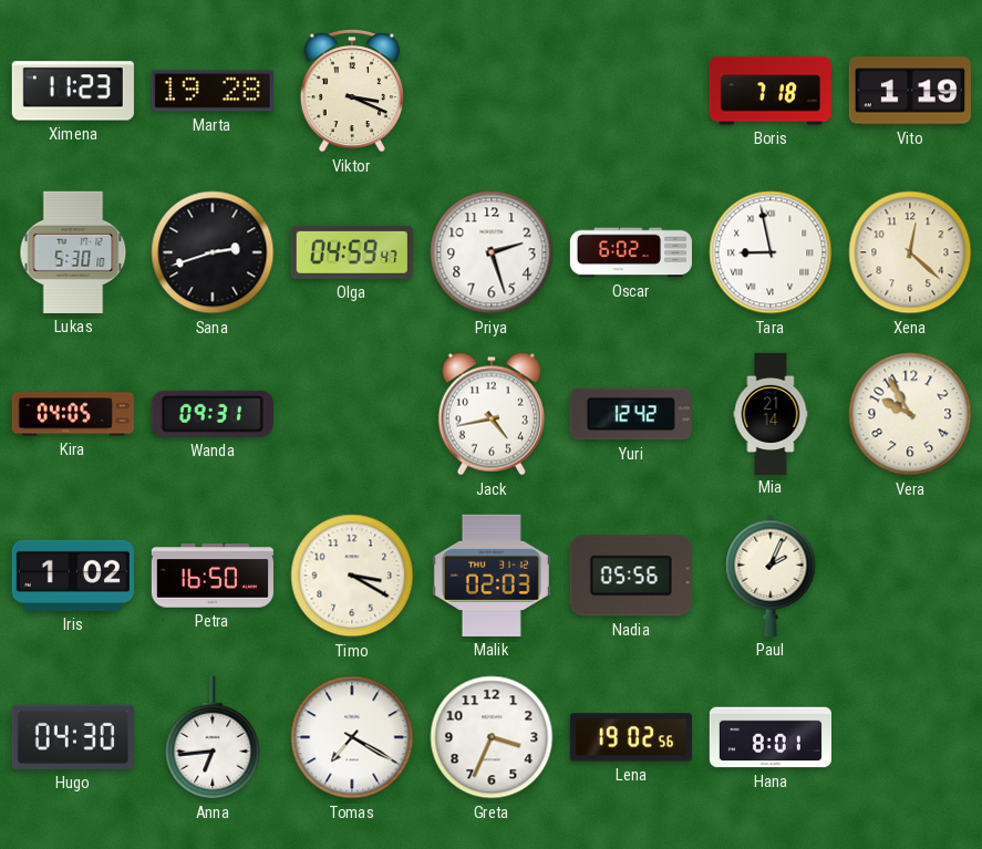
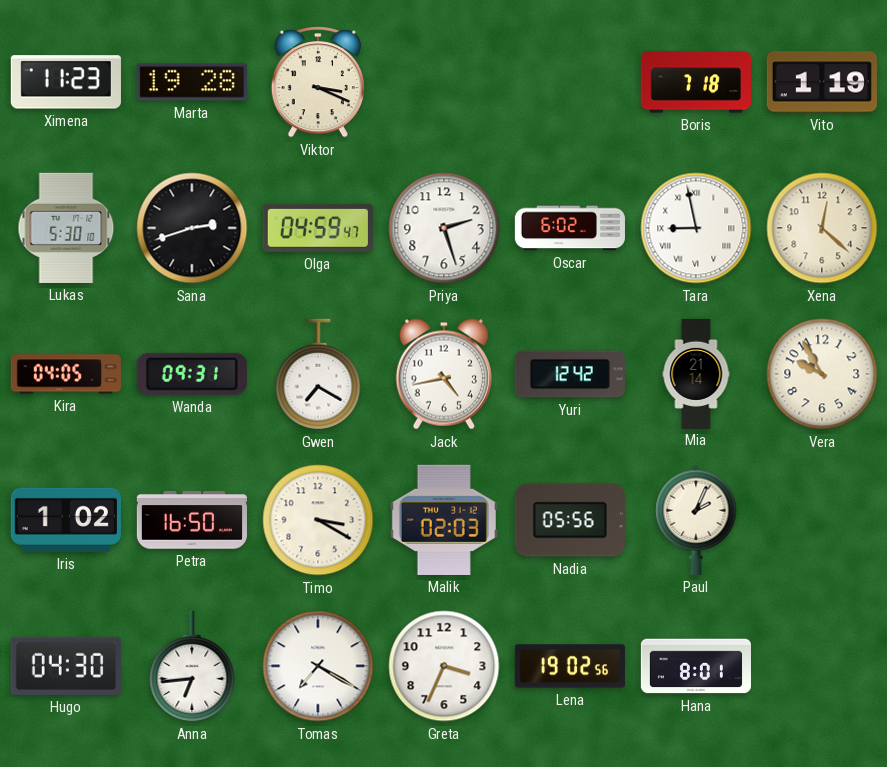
Gwen: none -> 7:20
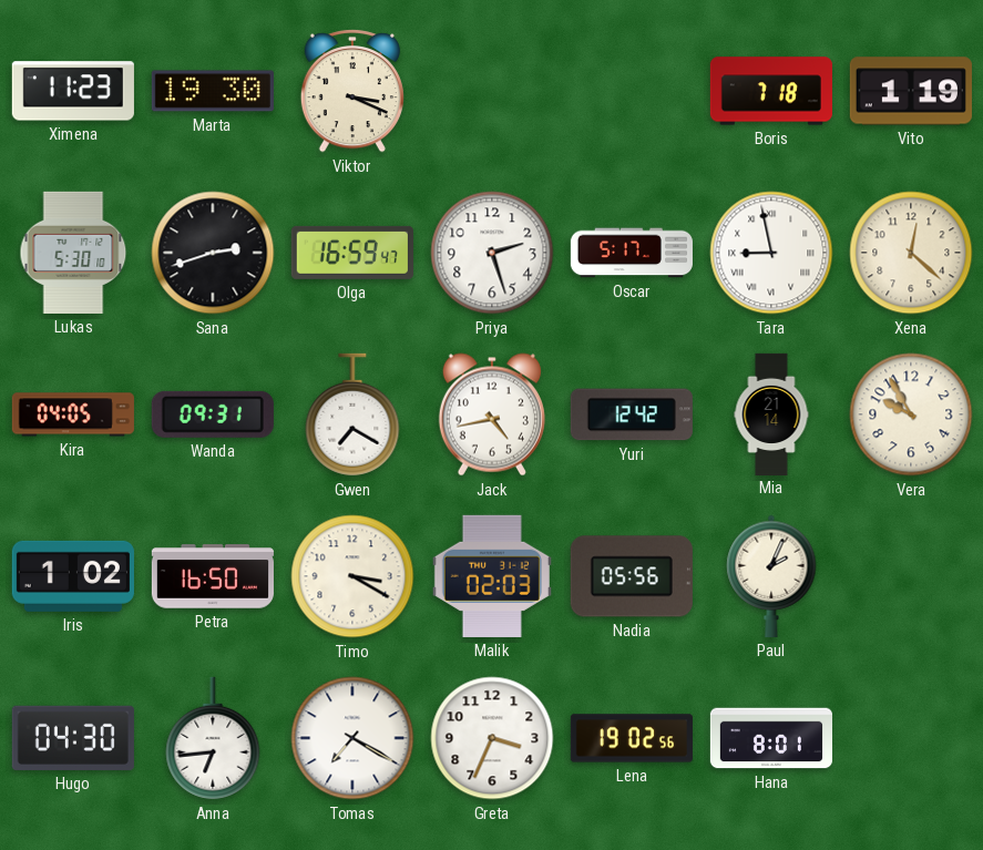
Marta: 19:28 -> 19:30
Olga: 04:59 -> 16:59
Oscar: 6:02 -> 5:17
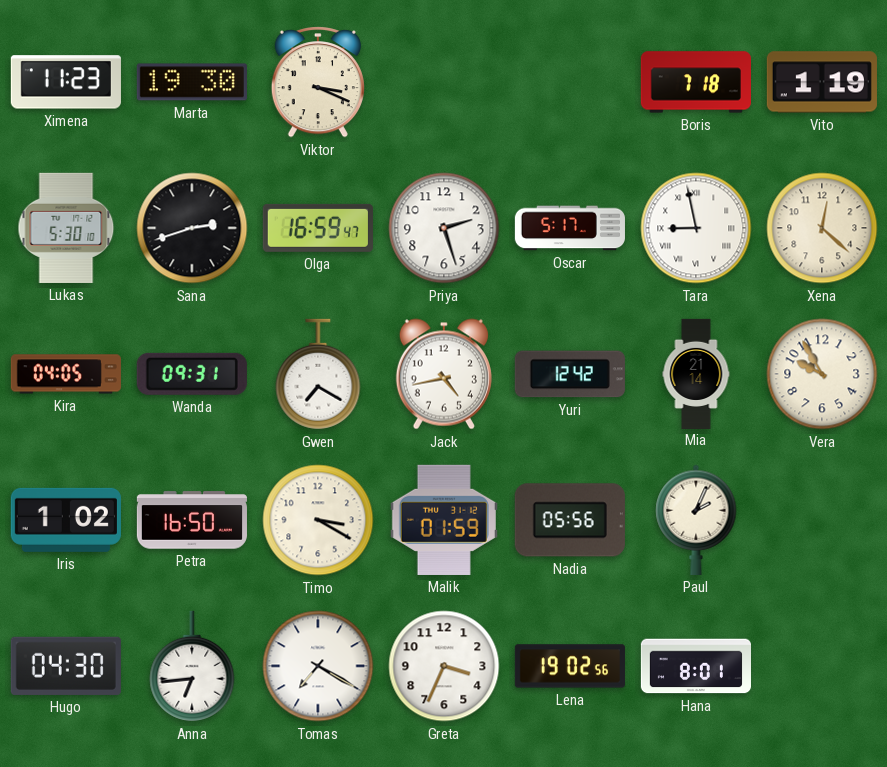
Malik: 02:03 -> 01:59
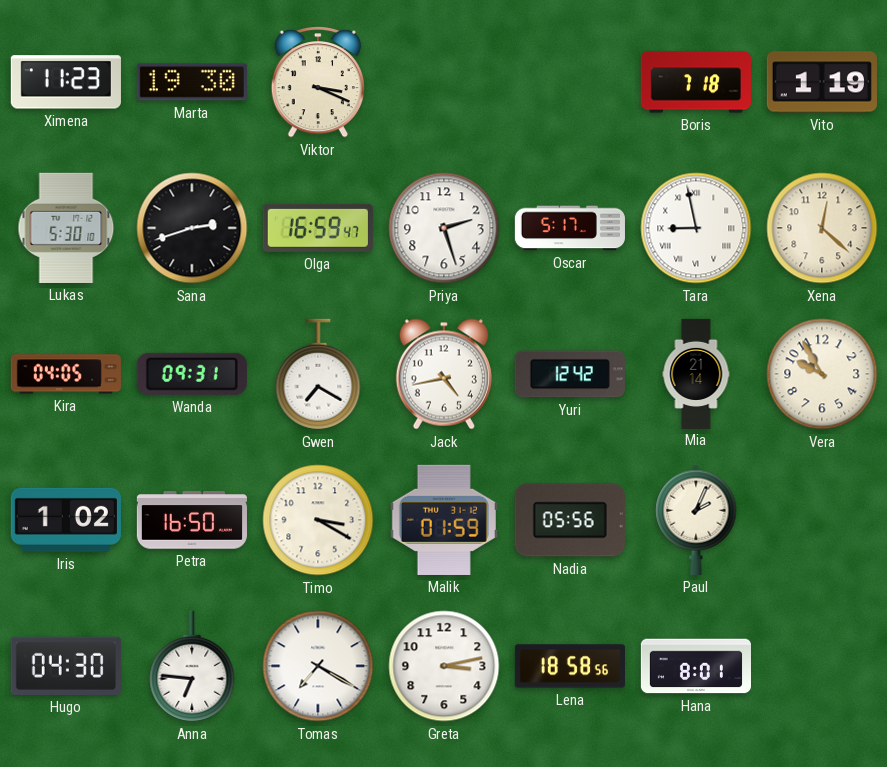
Anna: 6:44 -> 6:46
Greta: 3:34 -> 3:13
Lena: 19:02 -> 18:58
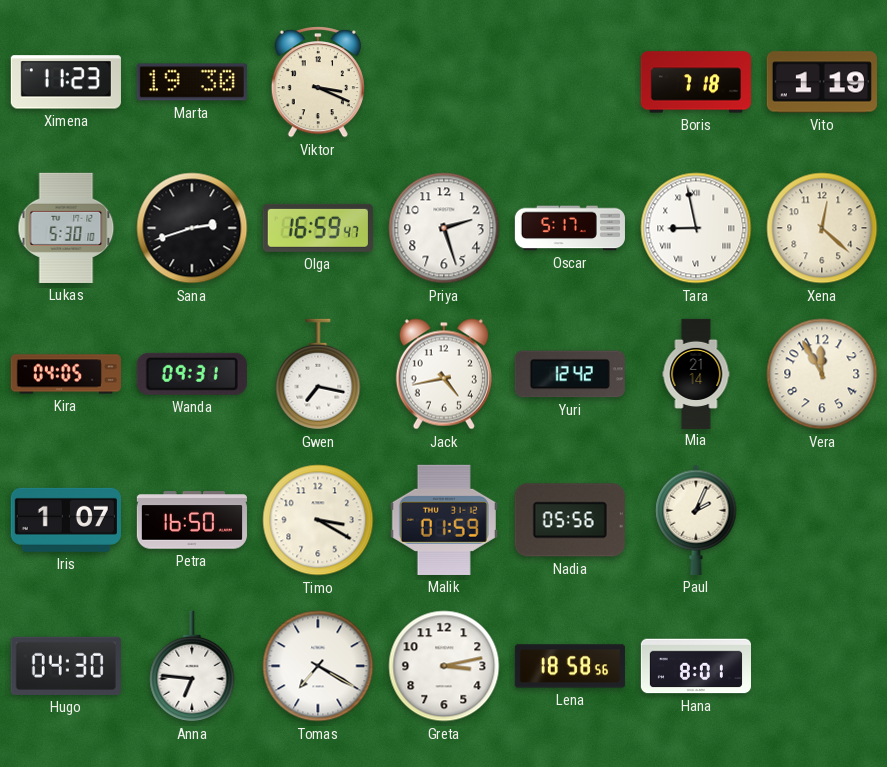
Gwen: 7:20 -> 7:17
Vera: 9:55 -> 11:55
Iris: 1:02 -> 1:07
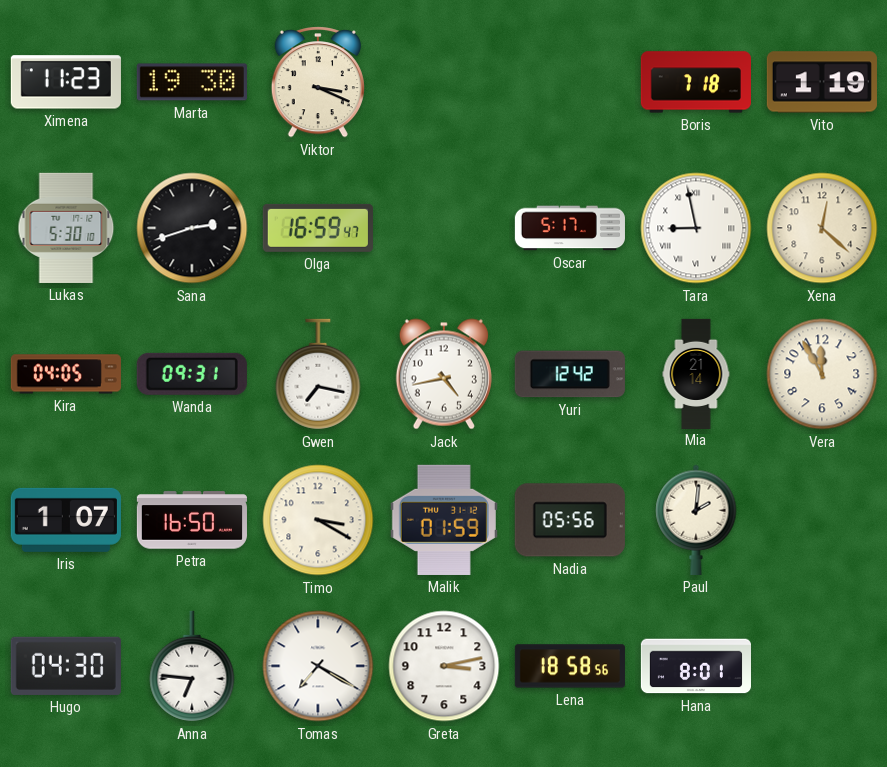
Priya: 2:27 -> none
Paul: 2:04 -> 2:01
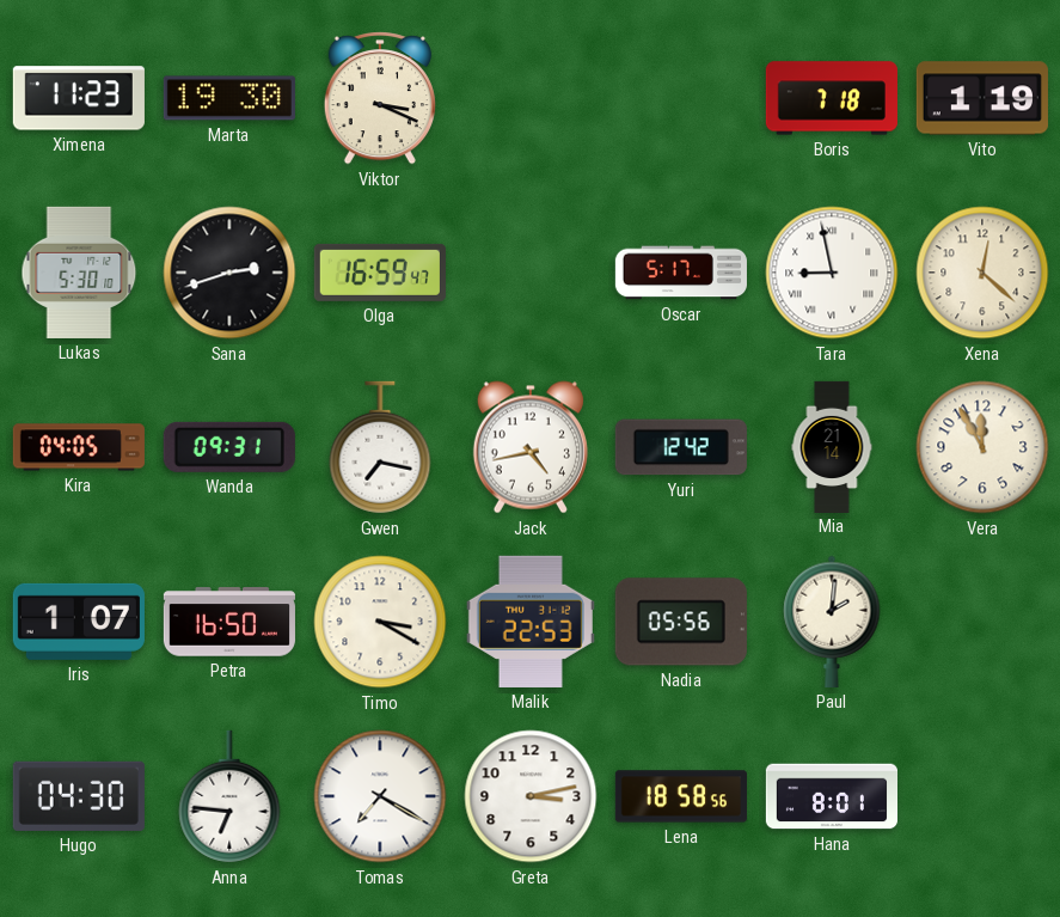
Malik: 01:59 -> 22:53
